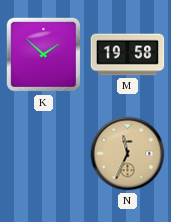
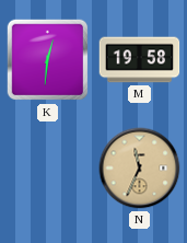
K: 1:52 -> 12:31
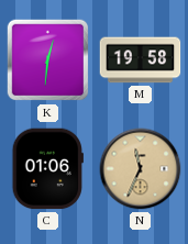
C: none -> 01:06
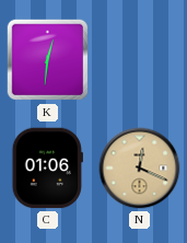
M: 19:58 -> none
N: 11:34 -> 12:19
